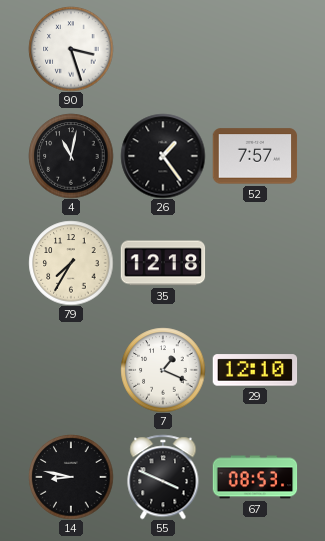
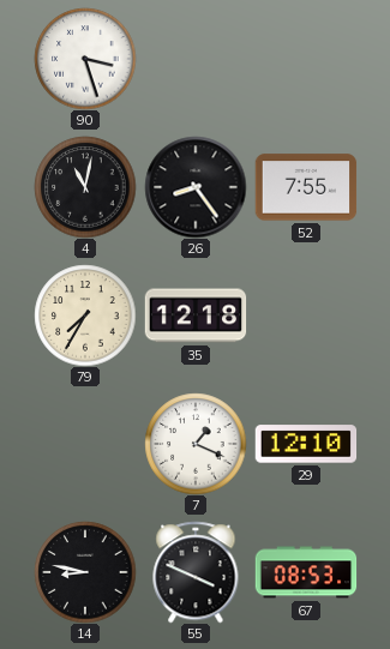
26: 1:24 -> 8:24
52: 7:57 -> 7:55
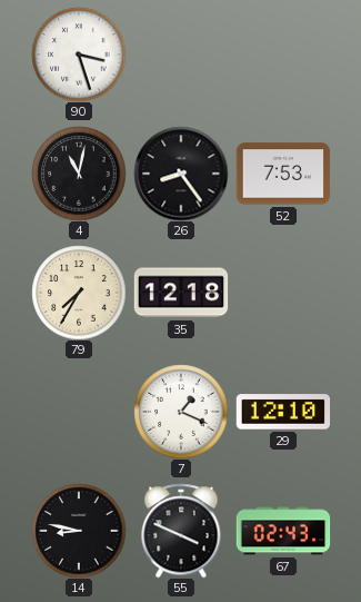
52: 7:55 -> 7:53
67: 08:53 -> 02:43
